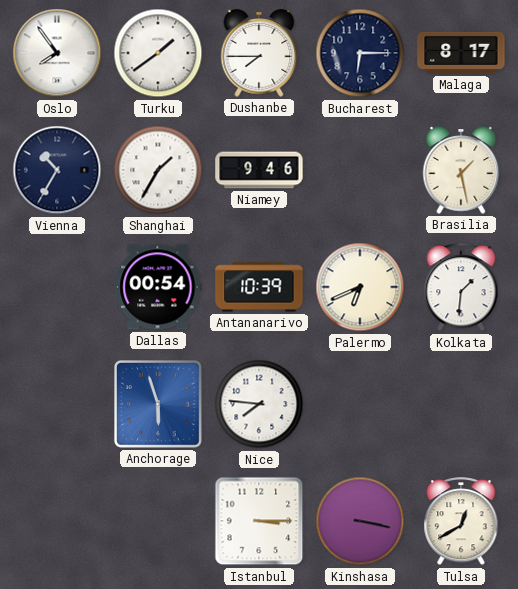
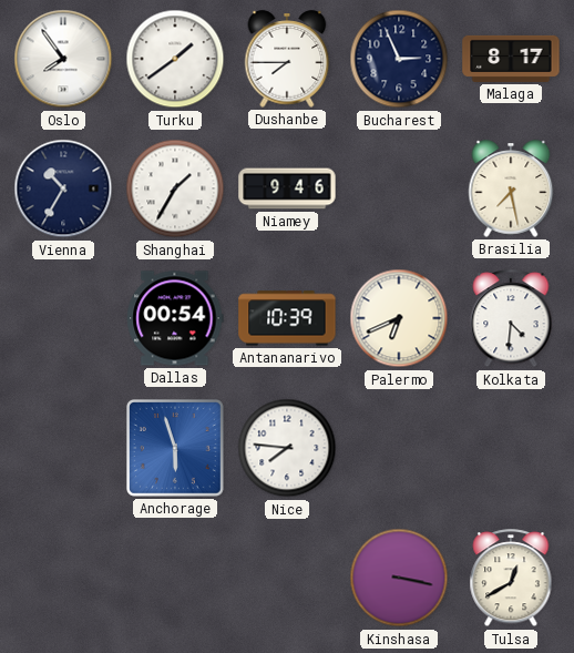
Bucharest: 6:15 -> 2:56
Brasilia: 1:28 -> 7:28
Kolkata: 1:31 -> 4:31
Istanbul: 3:15 -> none
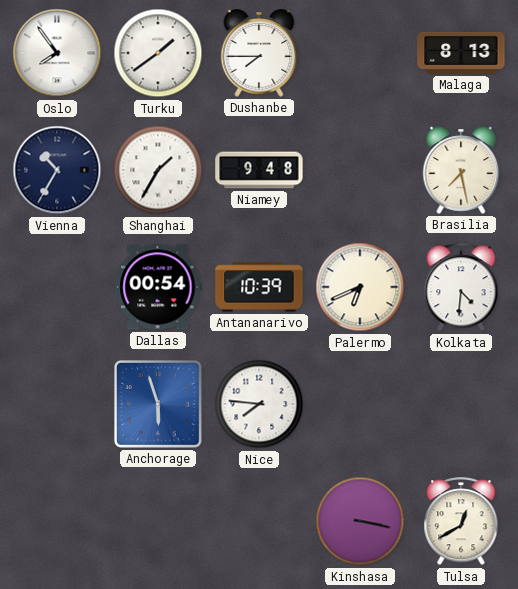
Bucharest: 2:56 -> none
Malaga: 8:17 -> 8:13
Niamey: 9:46 -> 9:48
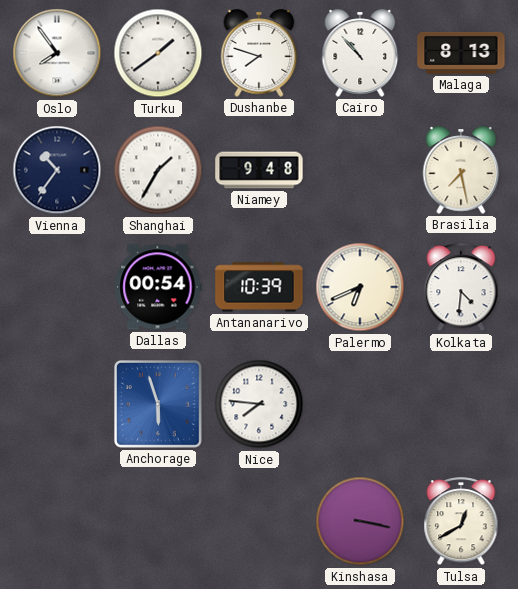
Dushanbe: 7:45 -> 7:48
Cairo: none -> 10:53
Vienna: 10:35 -> 10:36
